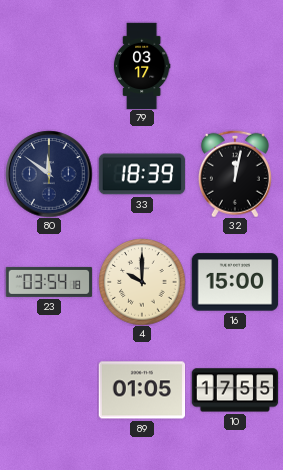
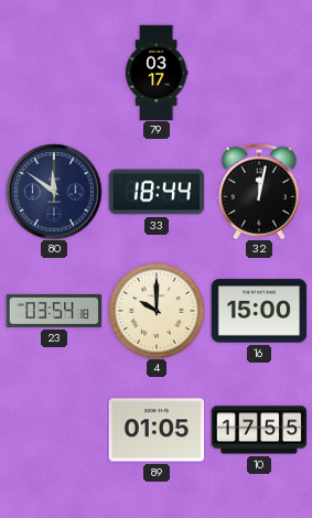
33: 18:39 -> 18:44
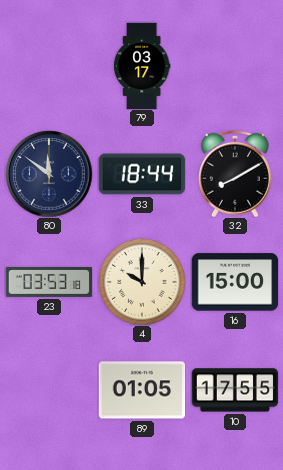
32: 12:02 -> 8:10
23: 03:54 -> 03:53
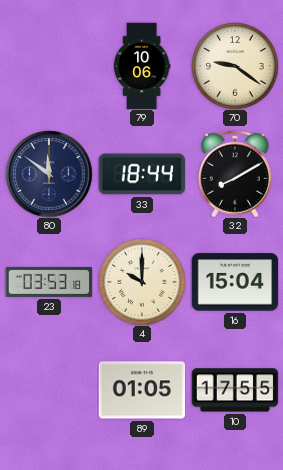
79: 03:17 -> 10:06
70: none -> 9:21
16: 15:00 -> 15:04
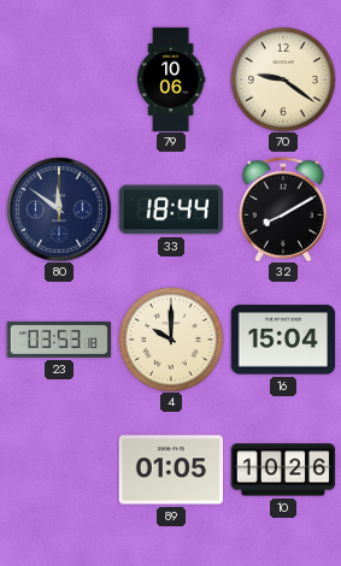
10: 17:55 -> 10:26
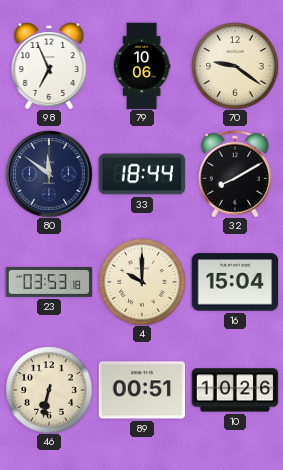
98: none -> 6:56
46: none -> 6:32
89: 01:05 -> 00:51
